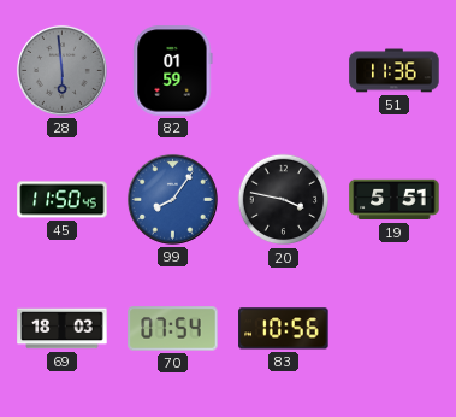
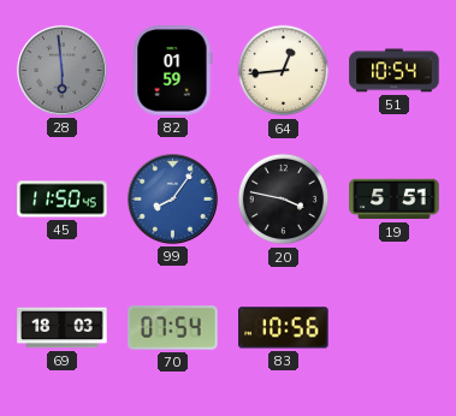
64: none -> 12:44
51: 11:36 -> 10:54
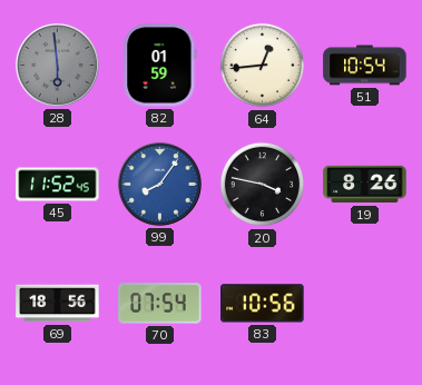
45: 11:50 -> 11:52
19: 5:51 -> 8:26
69: 18:03 -> 18:56
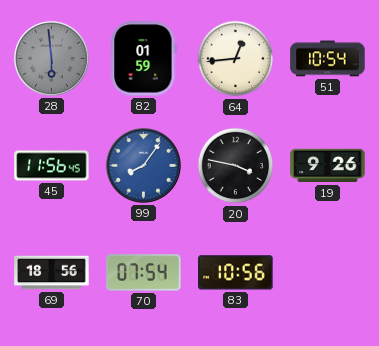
45: 11:52 -> 11:56
19: 8:26 -> 9:26
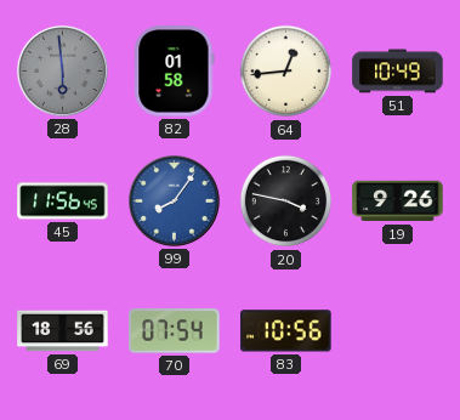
82: 01:59 -> 01:58
51: 10:54 -> 10:49
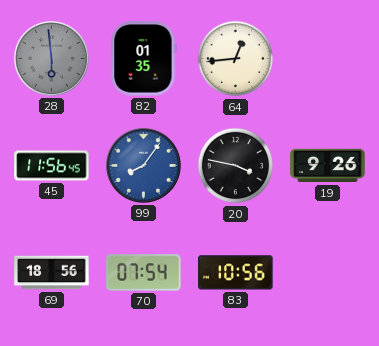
82: 01:58 -> 01:35
51: 10:49 -> none
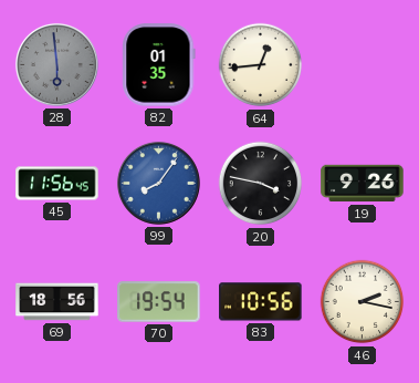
70: 07:54 -> 19:54
46: none -> 2:17
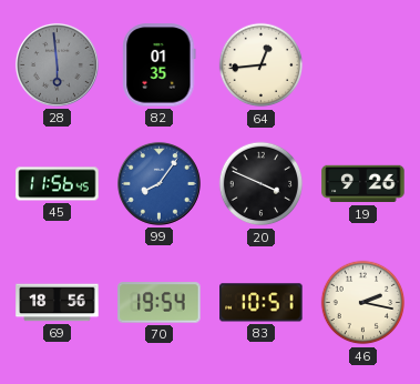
20: 3:47 -> 3:49
83: 10:56 -> 10:51
